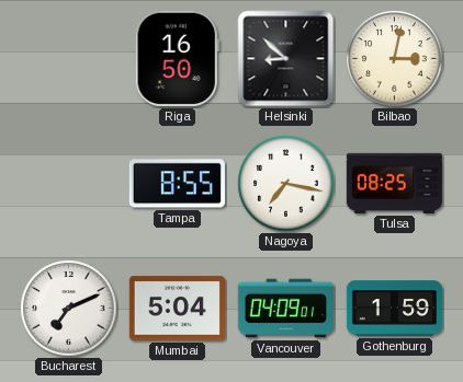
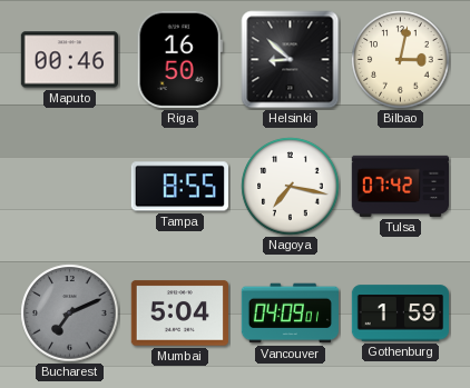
Maputo: none -> 00:46
Tulsa: 08:25 -> 07:42
Bucharest dial: white -> grey
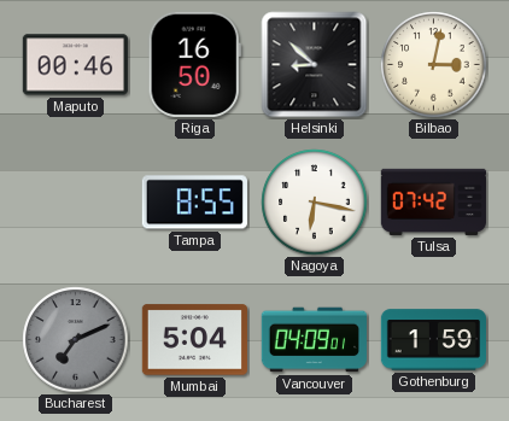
Nagoya: 7:17 -> 6:17
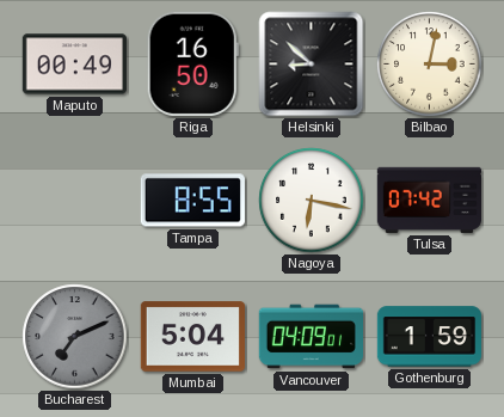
Maputo: 00:46 -> 00:49
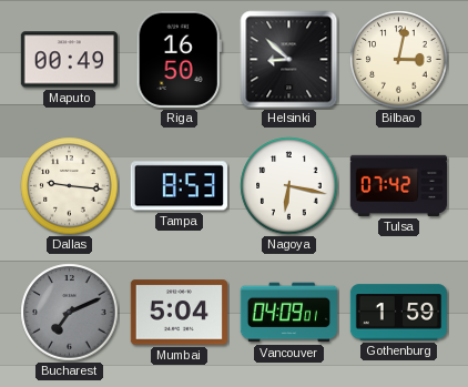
Dallas: none -> 9:16
Tampa: 8:55 -> 8:53
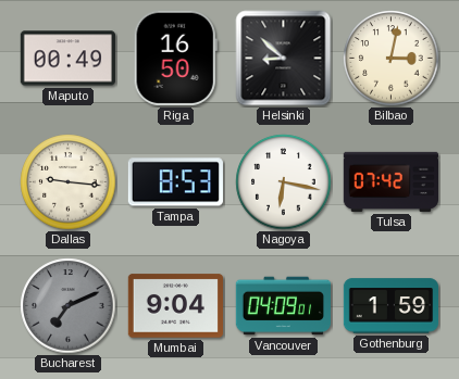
Mumbai: 5:04 -> 9:04
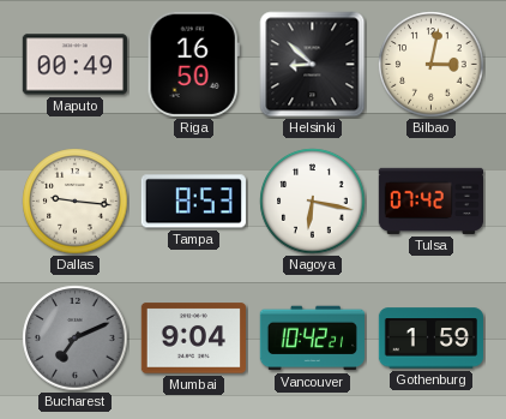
Vancouver: 04:09 -> 10:42
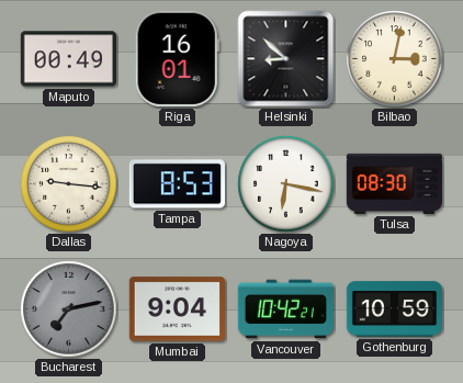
Riga: 16:50 -> 16:01
Tulsa: 07:42 -> 08:30
Bucharest: 7:11 -> 7:13
Gothenburg: 1:59 -> 10:59
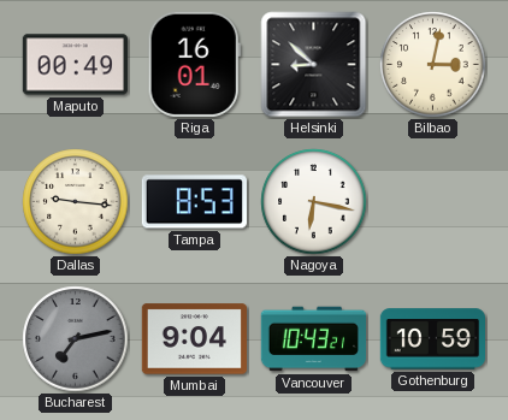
Tulsa: 08:30 -> none
Vancouver: 10:42 -> 10:43
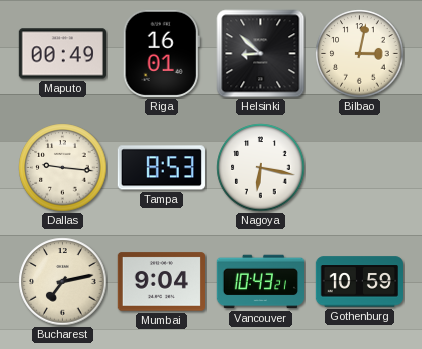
Bucharest dial: grey -> cream
